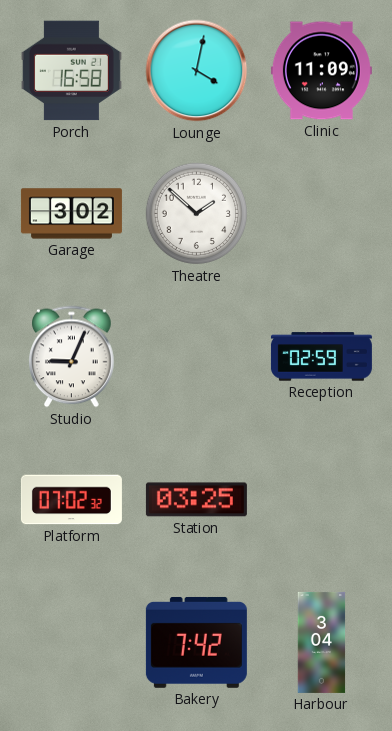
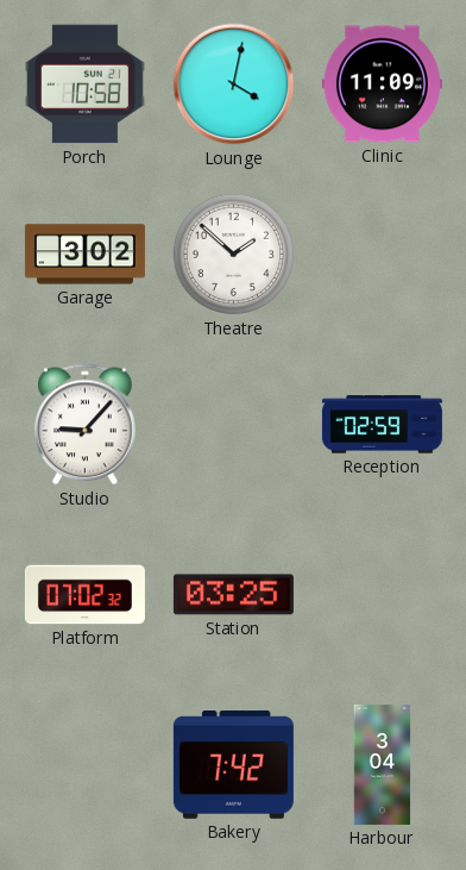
Porch: 16:58 -> 10:58
Studio: 9:04 -> 9:07
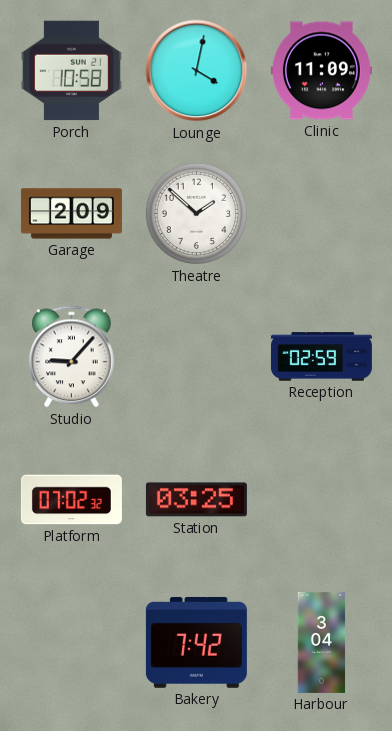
Garage: 3:02 -> 2:09
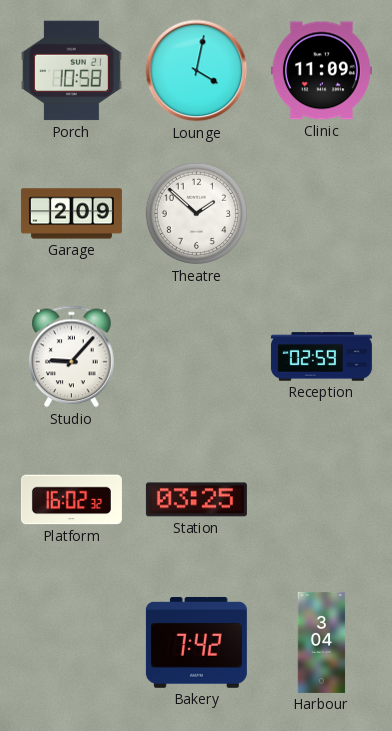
Platform: 07:02 -> 16:02
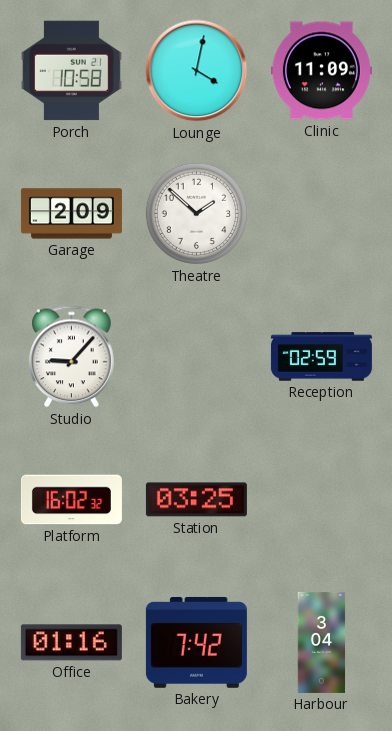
Office: none -> 01:16
